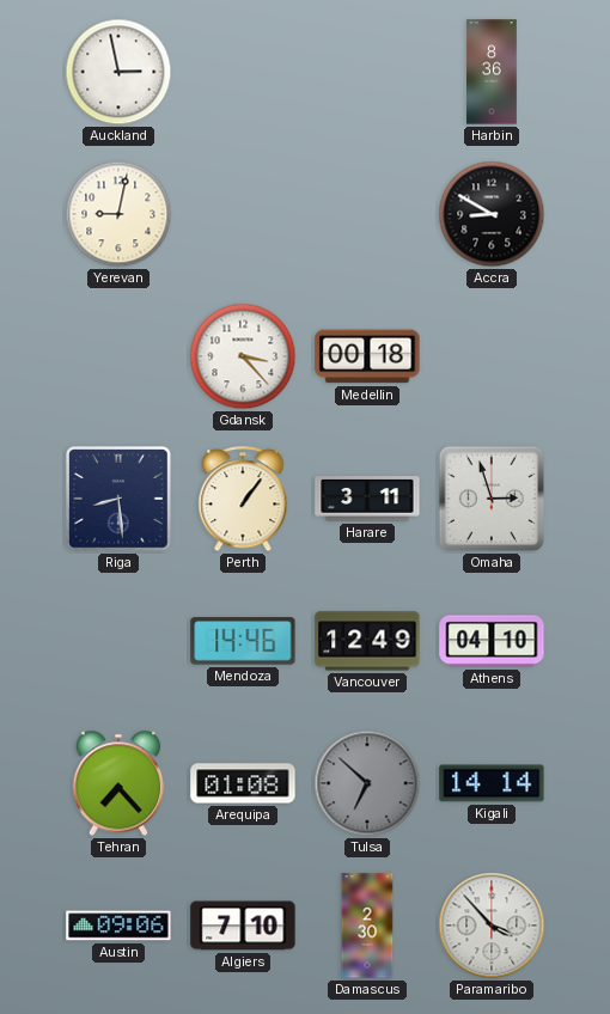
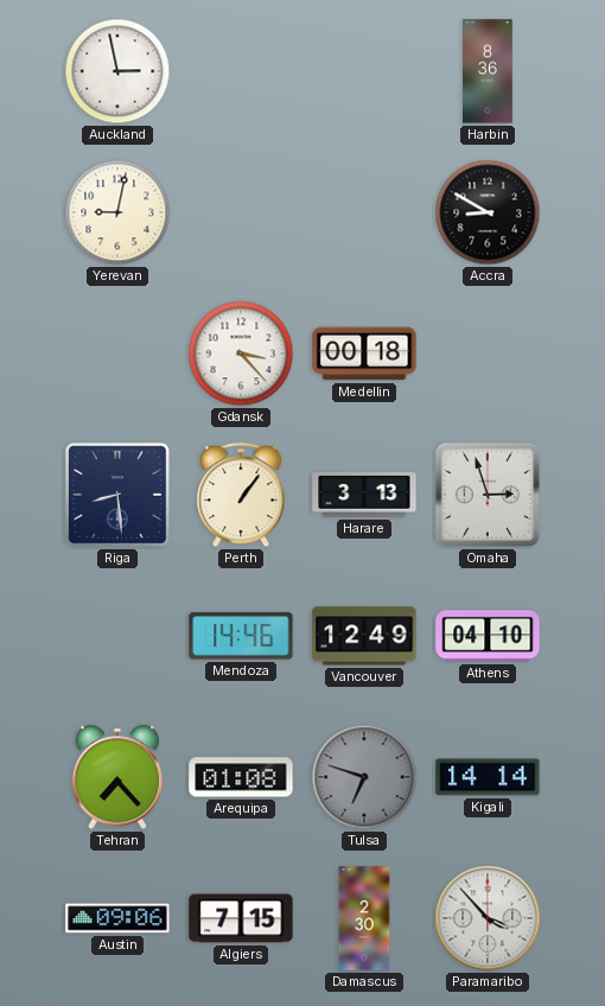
Harare: 3:11 -> 3:13
Tulsa: 6:52 -> 6:48
Algiers: 7:10 -> 7:15
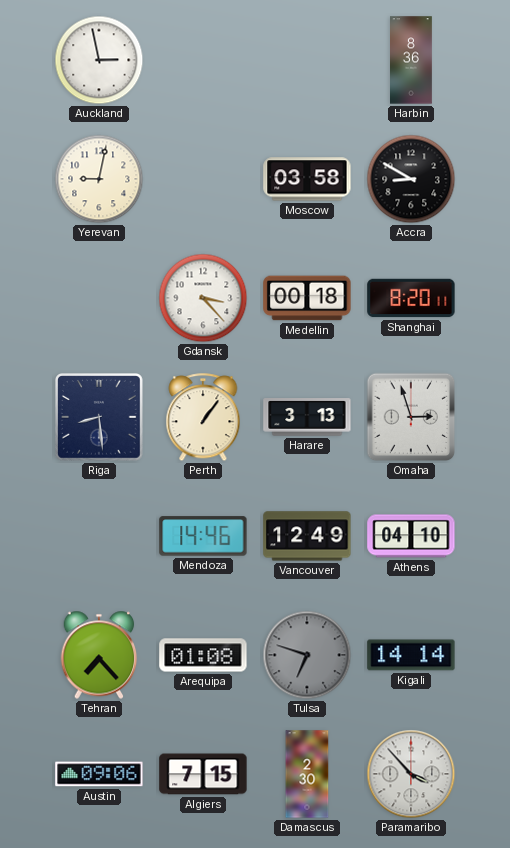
Moscow: none -> 03:58
Shanghai: none -> 8:20
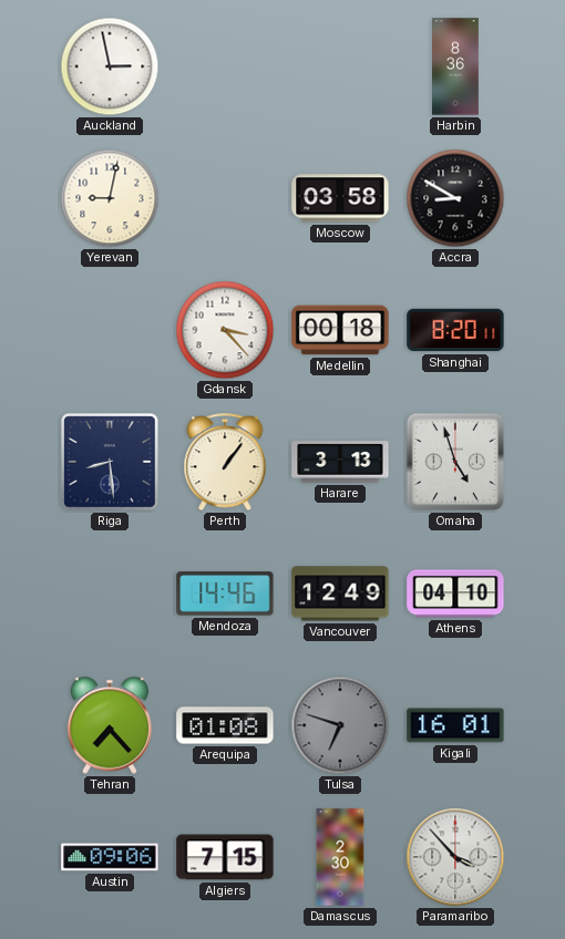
Omaha: 2:57 -> 4:57
Kigali: 14:14 -> 16:01
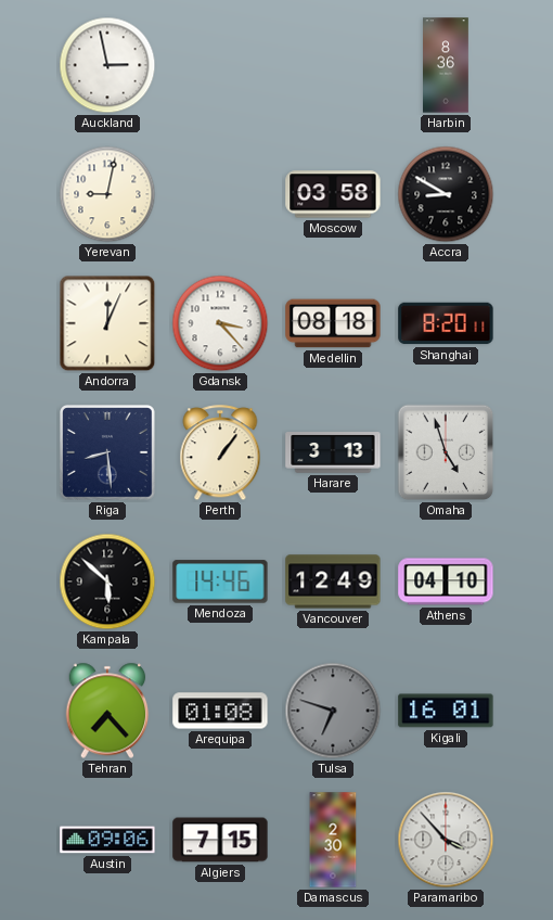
Andorra: none -> 12:04
Medellin: 00:18 -> 08:18
Kampala: none -> 5:52
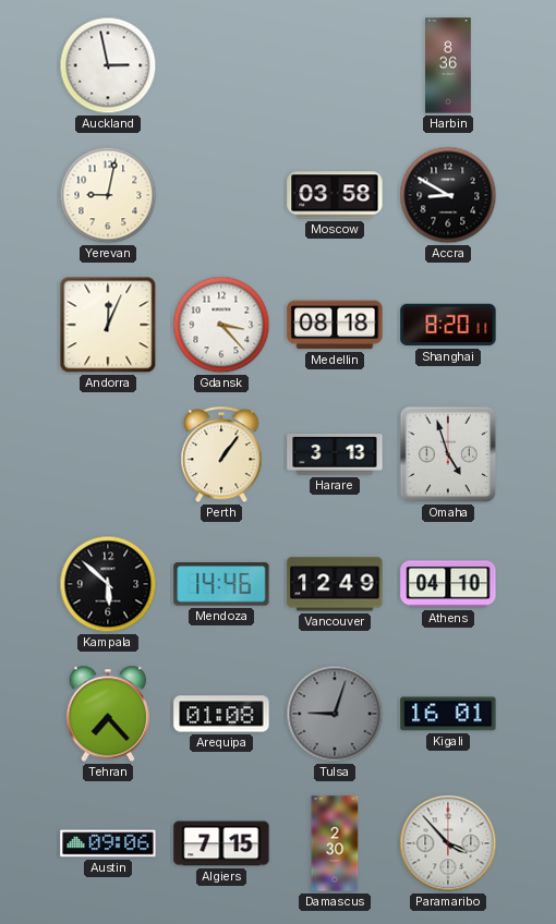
Riga: 8:29 -> none
Tulsa: 6:48 -> 9:03
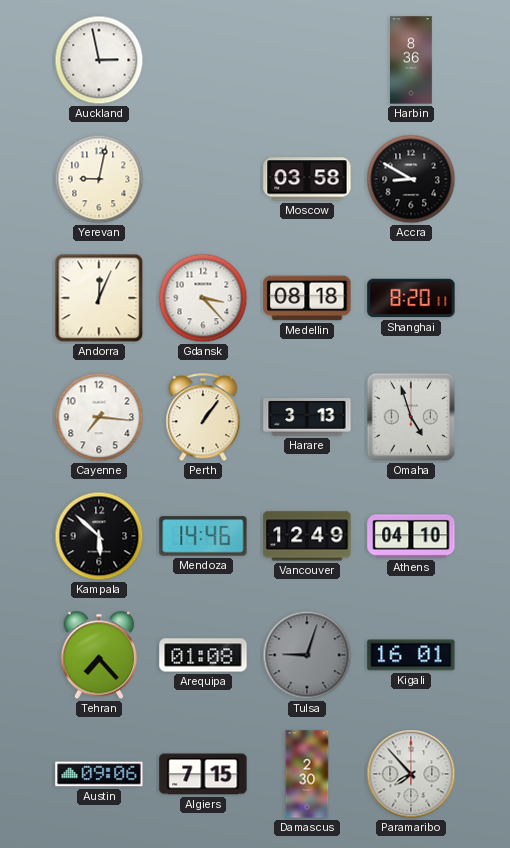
Cayenne: none -> 7:16
Paramaribo: 3:53 -> 7:53
